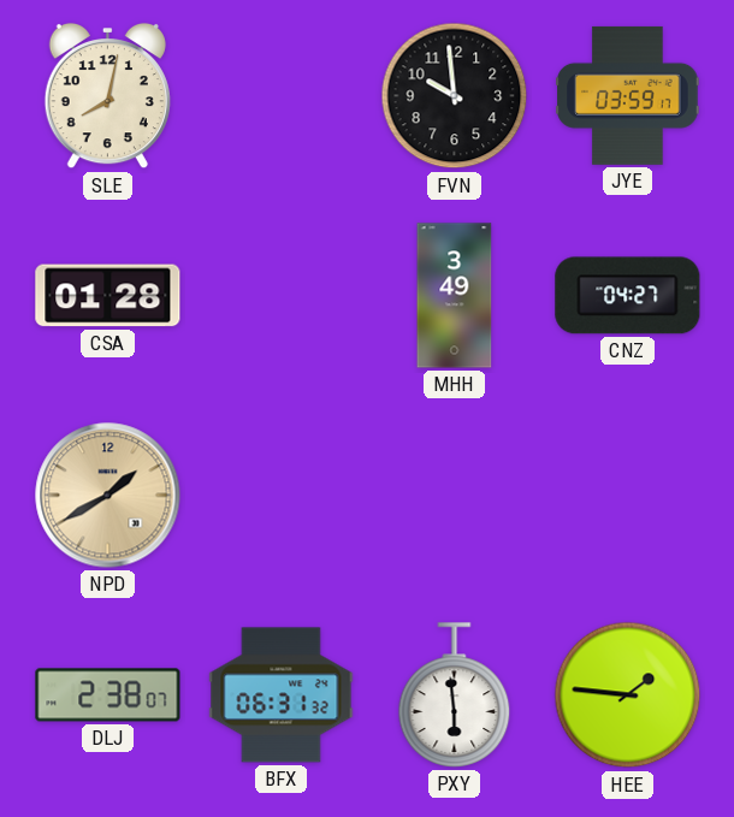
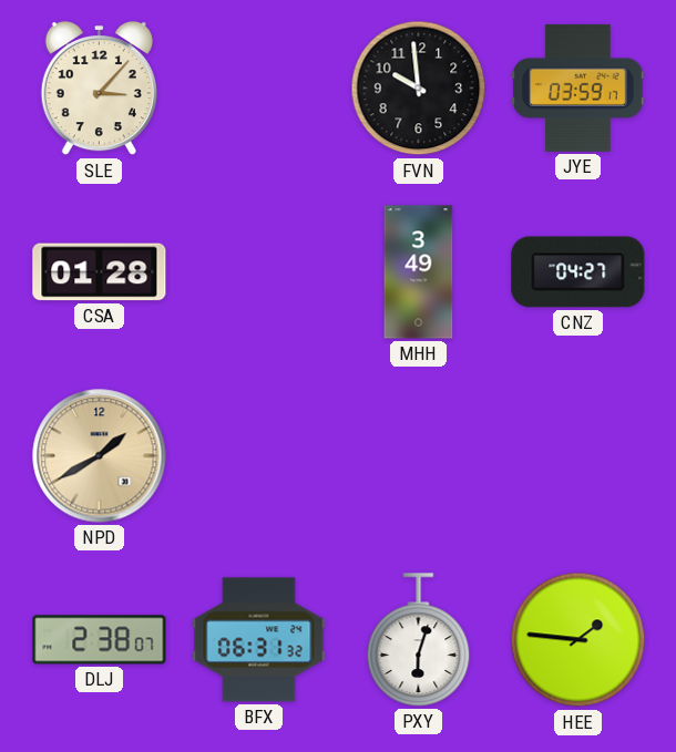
SLE: 8:02 -> 3:07
PXY: 5:59 -> 6:03
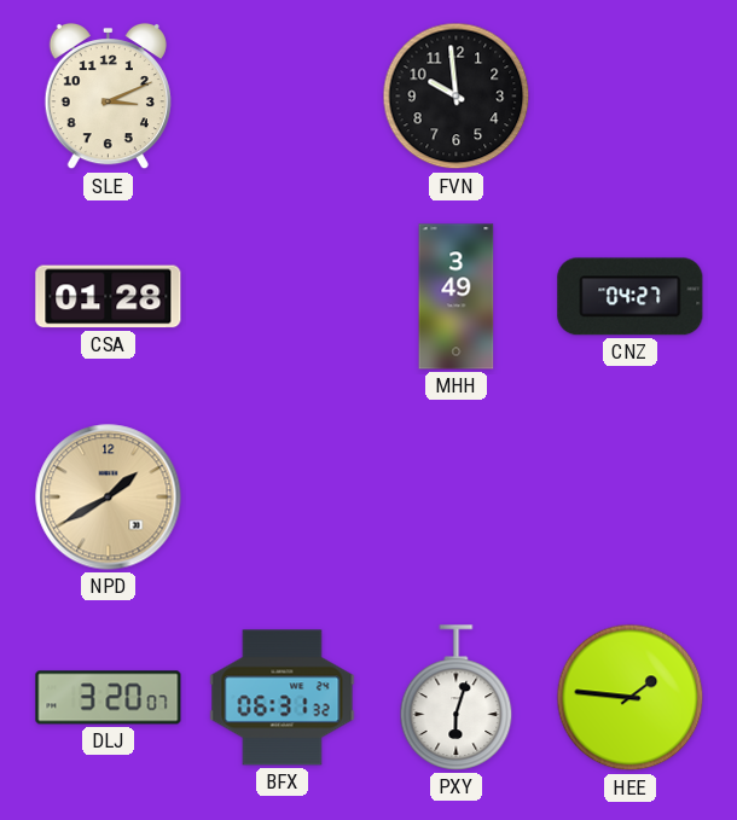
SLE: 3:07 -> 3:11
JYE: 03:59 -> none
DLJ: 2:38 -> 3:20
